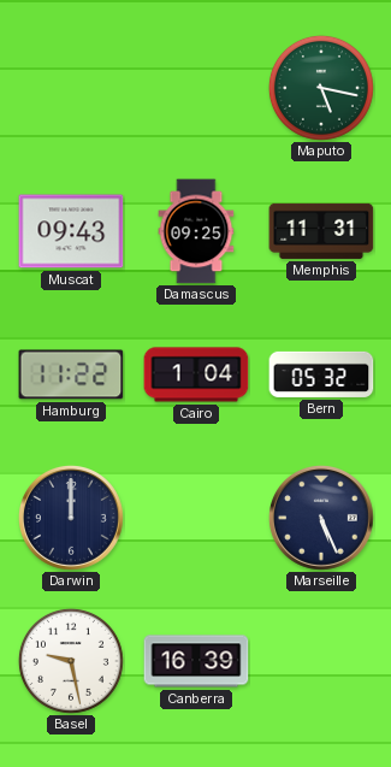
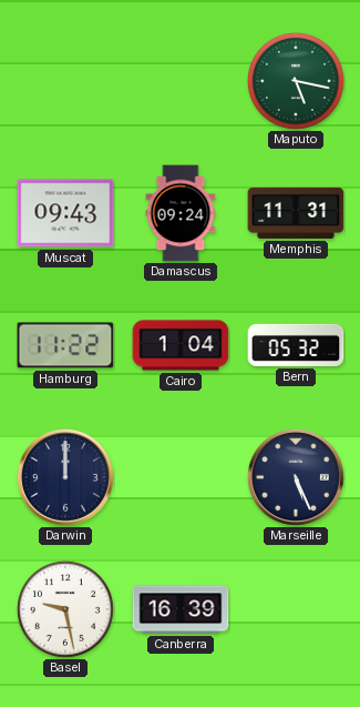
Damascus: 09:25 -> 09:24
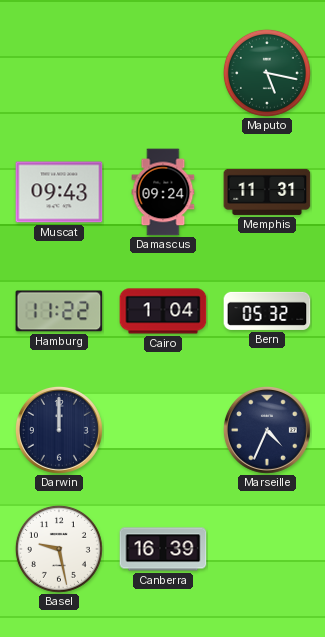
Marseille: 5:26 -> 4:34
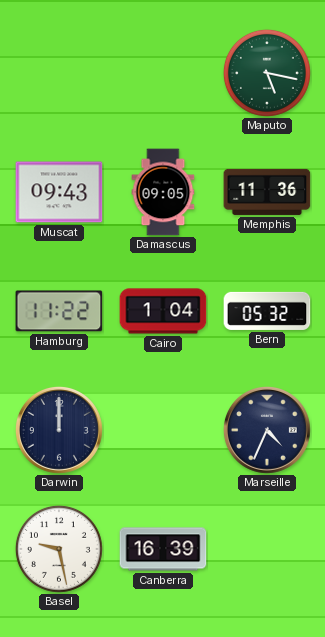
Damascus: 09:24 -> 09:05
Memphis: 11:31 -> 11:36
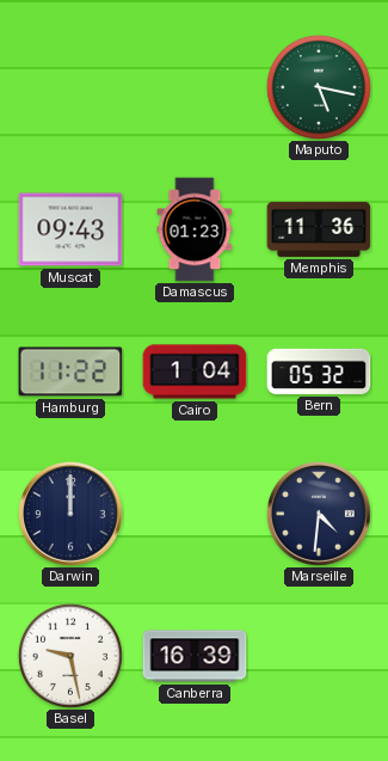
Damascus: 09:05 -> 01:23
Marseille: 4:34 -> 4:31
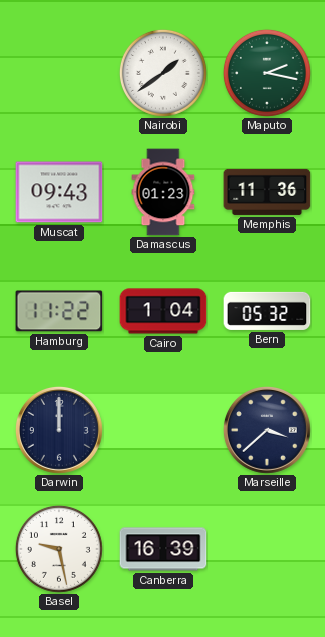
Nairobi: none -> 1:39
Maputo: 5:17 -> 2:17
Marseille: 4:31 -> 3:38
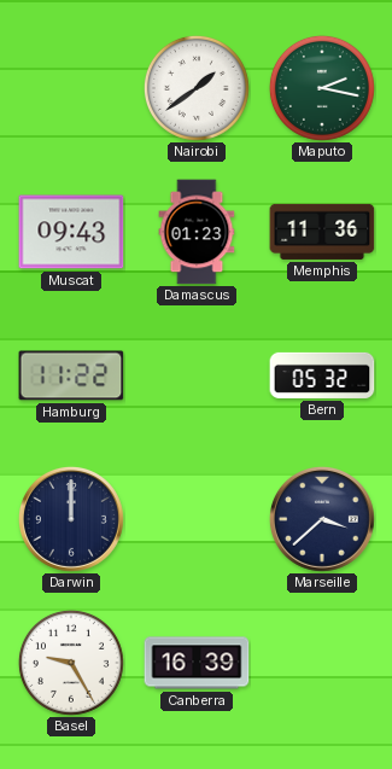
Cairo: 1:04 -> none
Basel: 9:28 -> 9:25
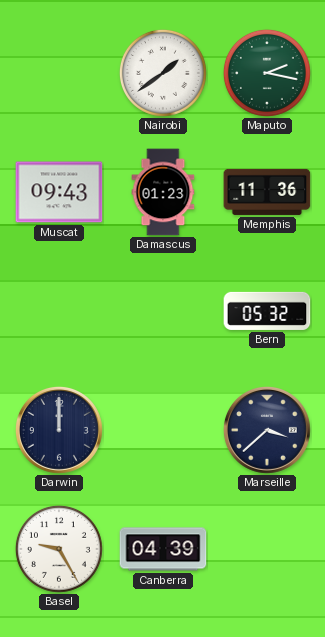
Hamburg: 11:22 -> none
Canberra: 16:39 -> 04:39
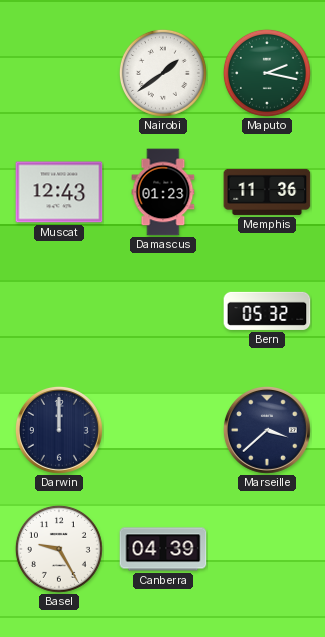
Muscat: 09:43 -> 12:43
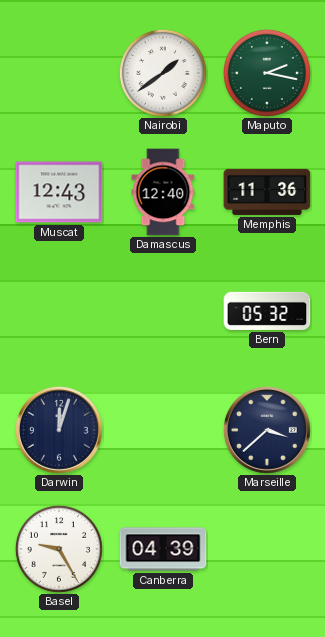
Damascus: 01:23 -> 12:40
Darwin: 12:00 -> 12:03
